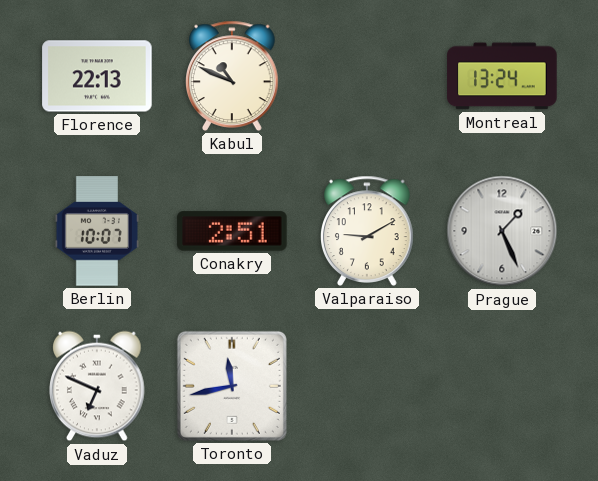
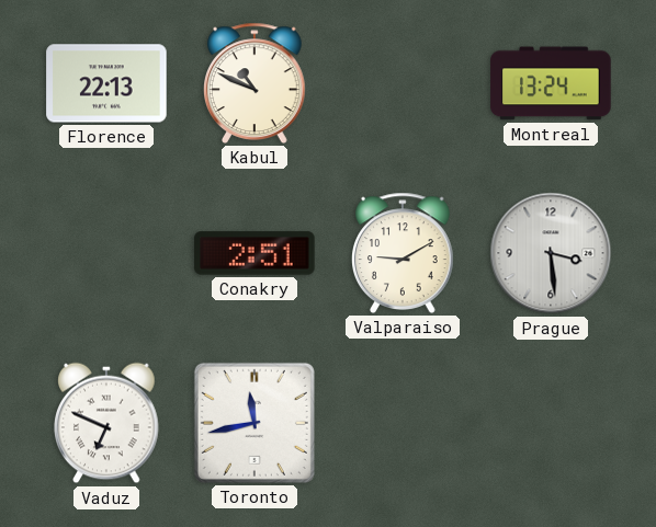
Berlin: 10:07 -> none
Prague: 1:26 -> 3:29
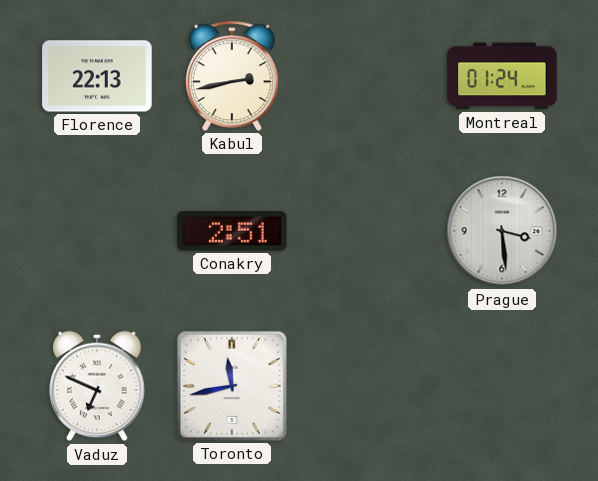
Kabul: 10:49 -> 2:43
Montreal: 13:24 -> 01:24
Valparaiso: 9:10 -> none
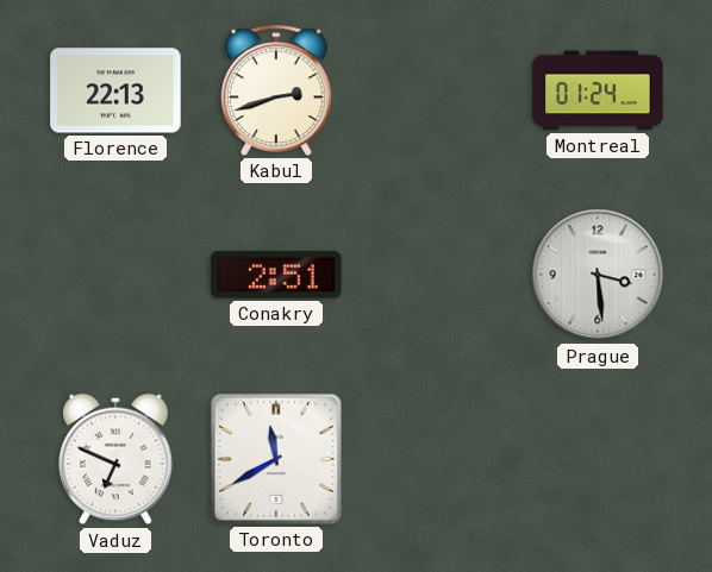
Kabul: 2:43 -> 2:42
Toronto: 11:43 -> 11:40
